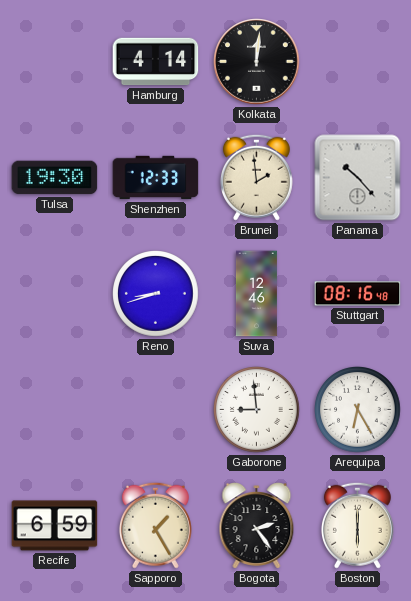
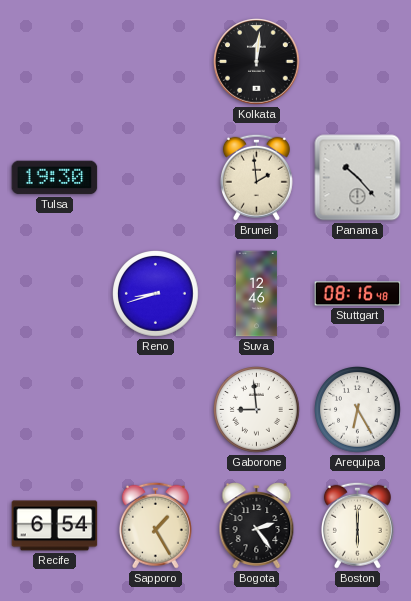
Hamburg: 4:14 -> none
Shenzhen: 12:33 -> none
Recife: 6:59 -> 6:54
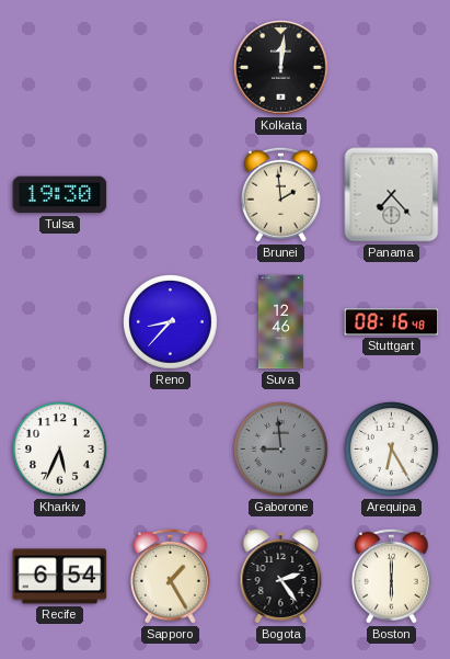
Panama: 10:23 -> 7:23
Reno: 8:42 -> 8:37
Kharkiv: none -> 5:34
Gaborone dial: white -> grey
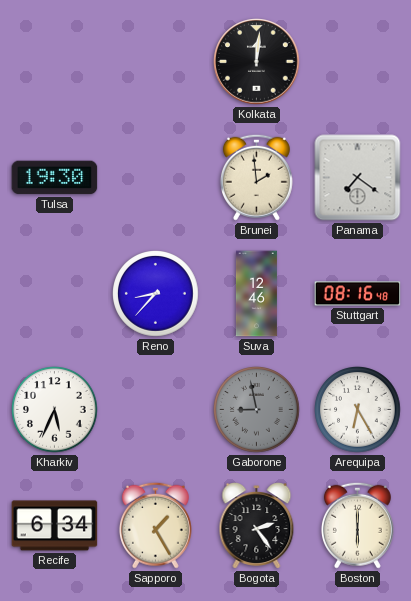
Panama: 7:23 -> 7:21
Gaborone: 8:59 -> 8:58
Recife: 6:54 -> 6:34
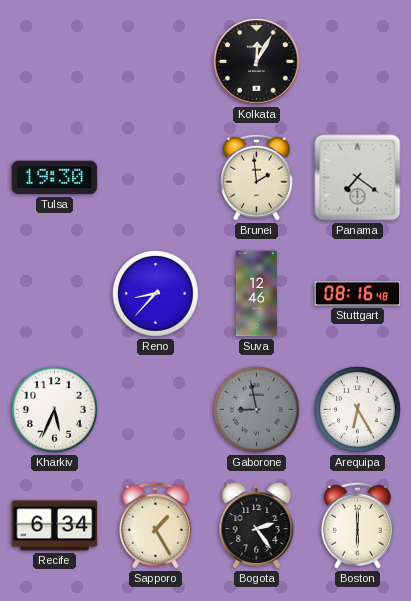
Kolkata: 12:01 -> 12:05
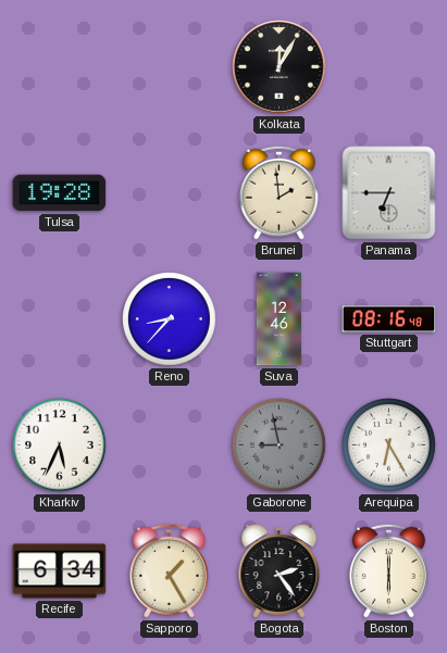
Tulsa: 19:30 -> 19:28
Panama: 7:21 -> 6:45
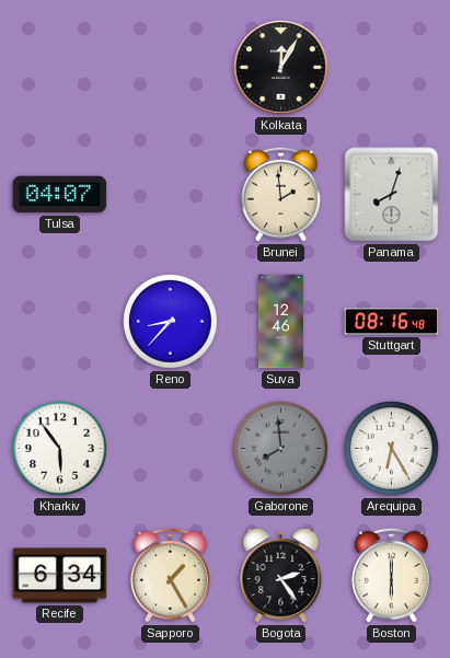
Tulsa: 19:28 -> 04:07
Panama: 6:45 -> 8:03
Kharkiv: 5:34 -> 5:54
Gaborone: 8:58 -> 7:59
